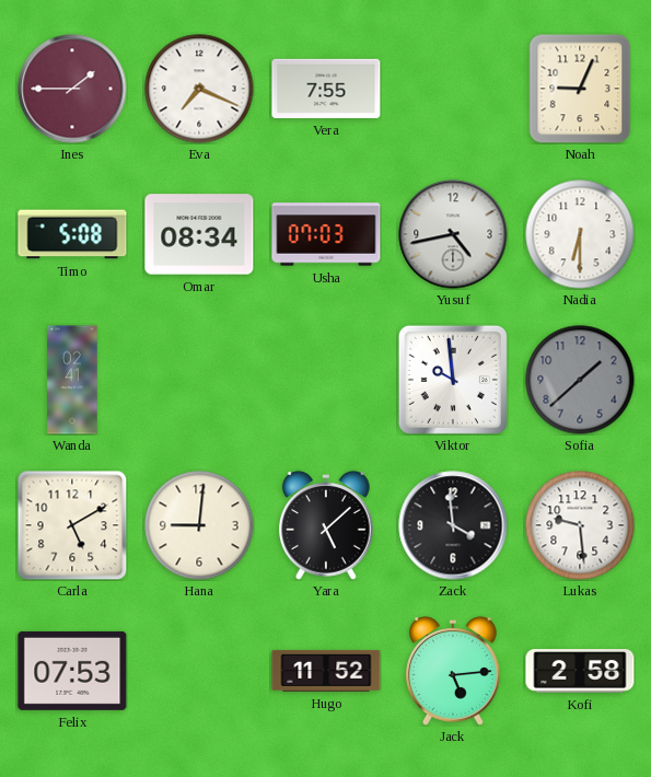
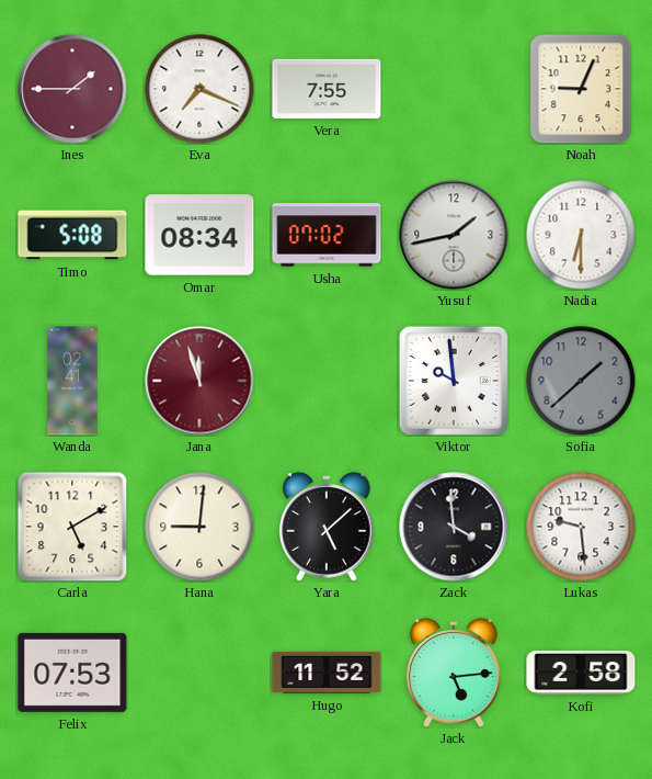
Usha: 07:03 -> 07:02
Yusuf: 4:43 -> 1:43
Jana: none -> 11:57
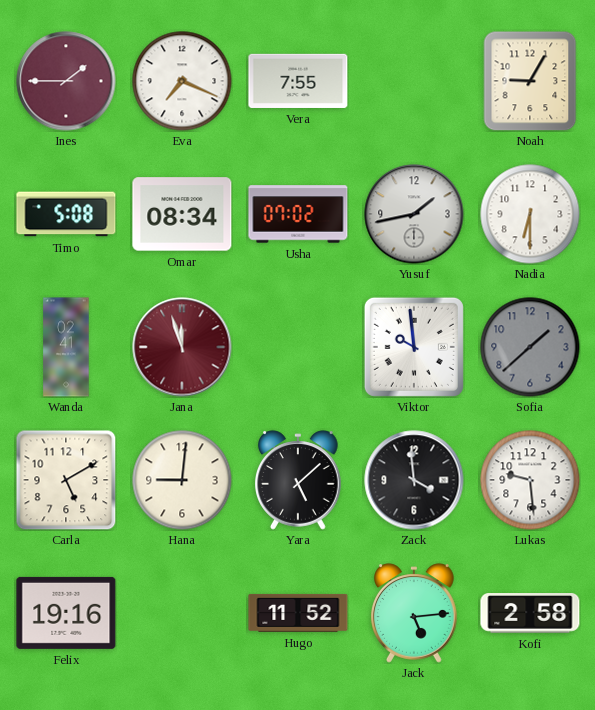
Noah: 9:04 -> 9:05
Felix: 07:53 -> 19:16
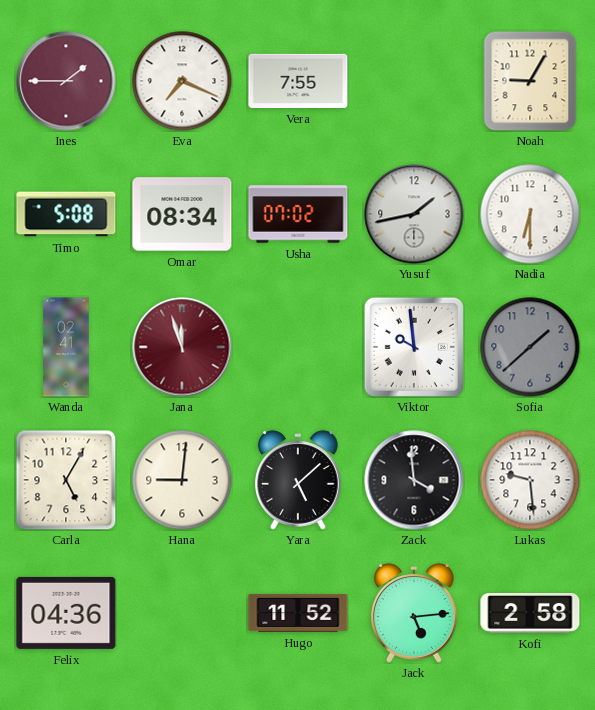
Carla: 5:10 -> 5:05
Felix: 19:16 -> 04:36
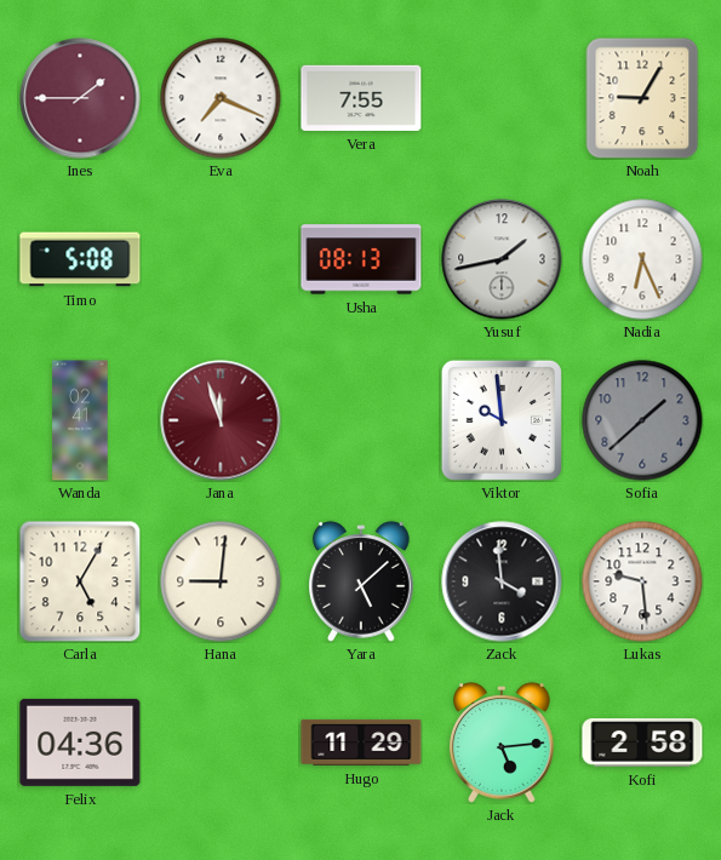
Omar: 08:34 -> none
Usha: 07:02 -> 08:13
Nadia: 6:30 -> 6:26
Hugo: 11:52 -> 11:29
